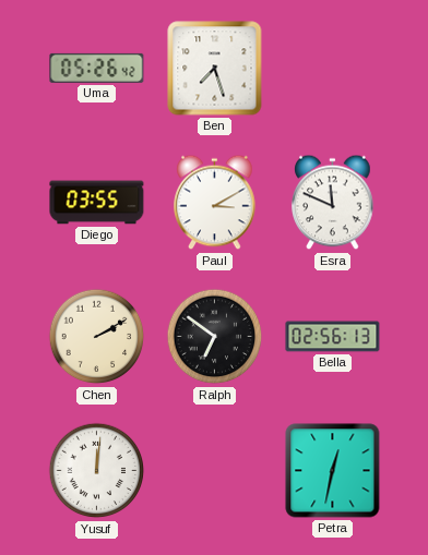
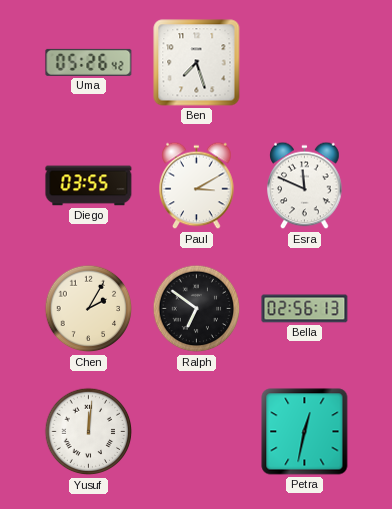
Chen: 2:10 -> 2:05
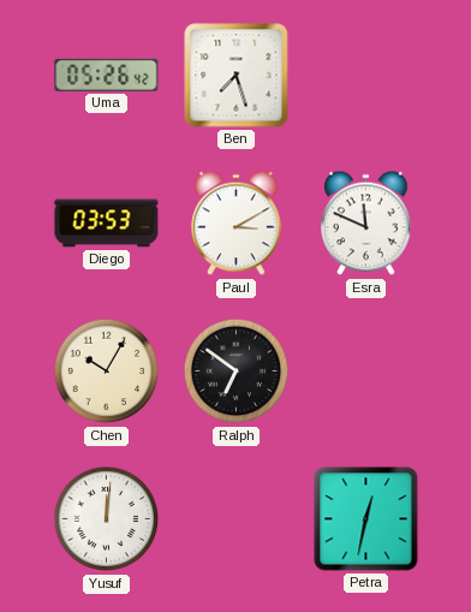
Diego: 03:55 -> 03:53
Chen: 2:05 -> 10:05
Bella: 02:56 -> none
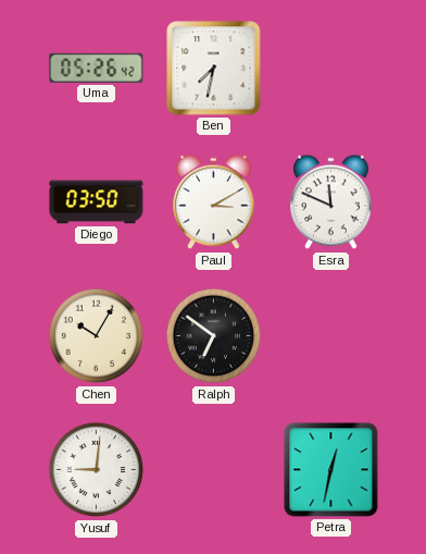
Ben: 7:27 -> 7:32
Diego: 03:53 -> 03:50
Yusuf: 12:01 -> 9:01
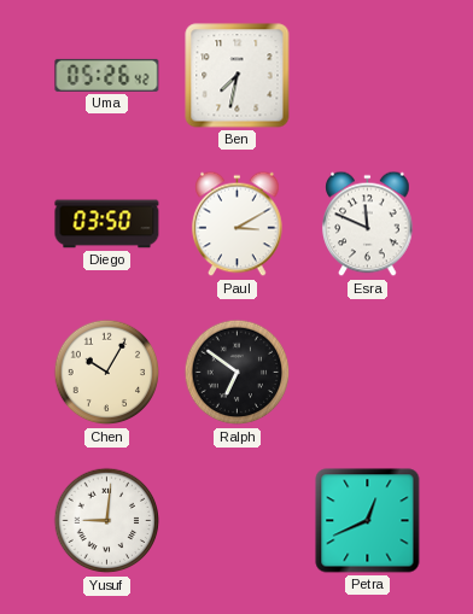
Petra: 12:32 -> 12:41
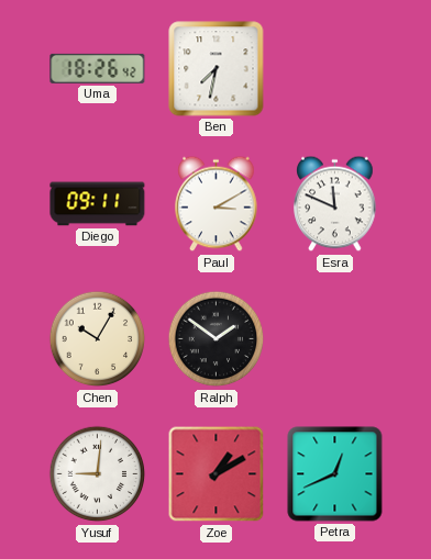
Uma: 05:26 -> 18:26
Diego: 03:50 -> 09:11
Ralph: 6:51 -> 1:51
Zoe: none -> 1:10
